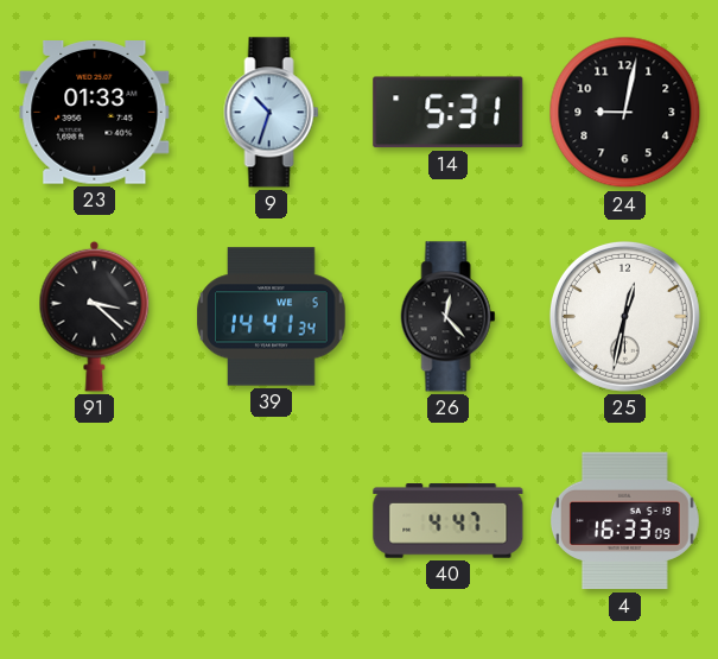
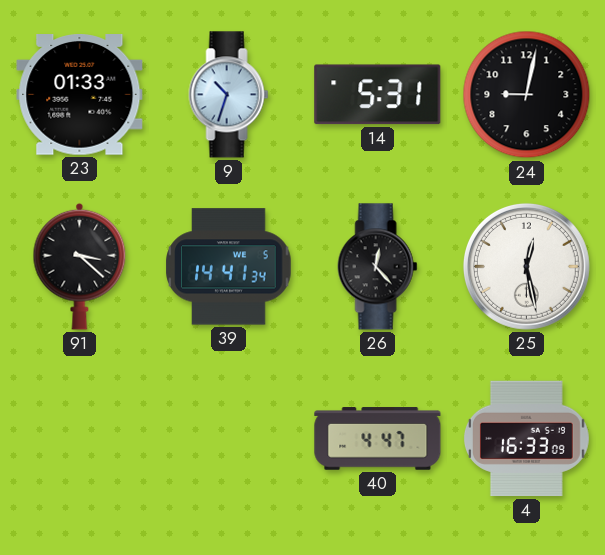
25: 12:32 -> 12:28
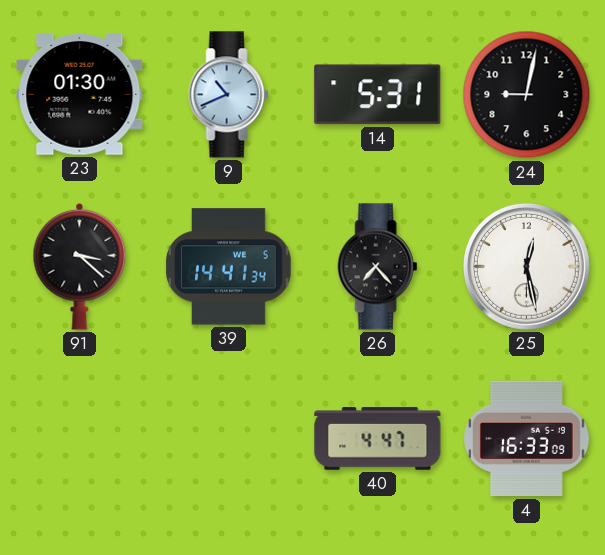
23: 01:33 -> 01:30
9: 10:33 -> 10:41
26: 12:23 -> 7:23
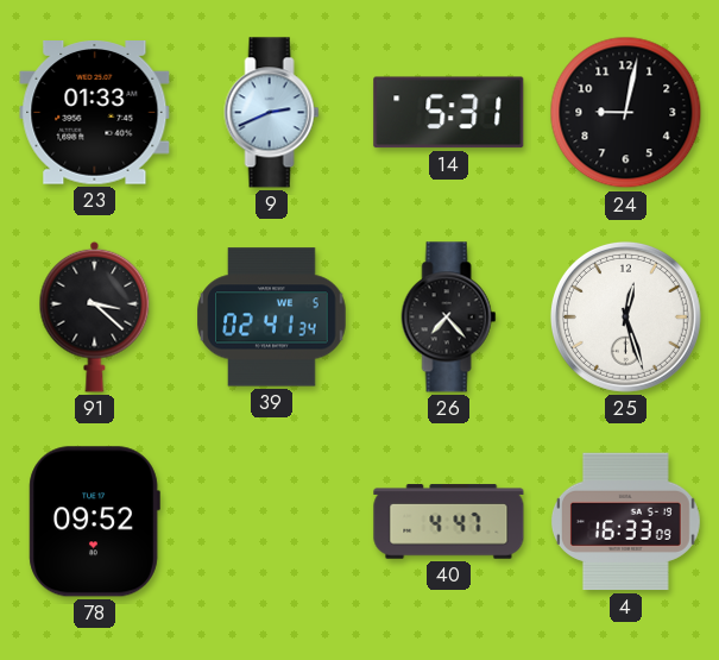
23: 01:30 -> 01:33
9: 10:41 -> 2:41
39: 14:41 -> 02:41
25: 12:28 -> 12:27
78: none -> 09:52
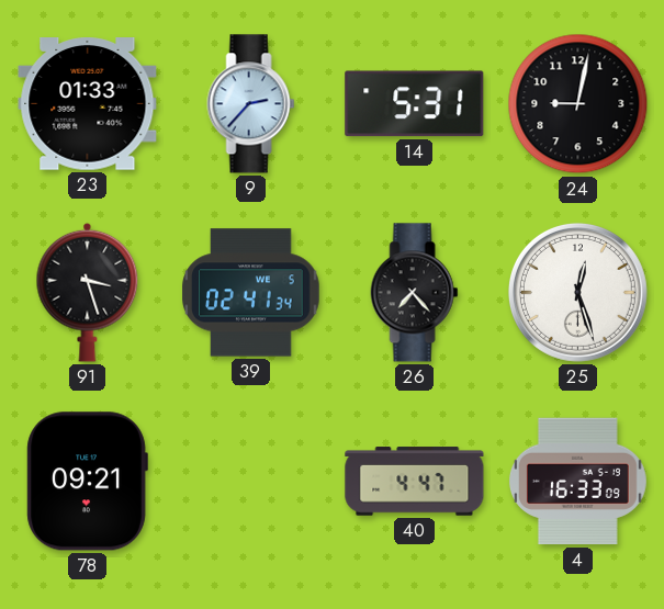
9: 2:41 -> 2:37
91: 3:22 -> 3:27
78: 09:52 -> 09:21
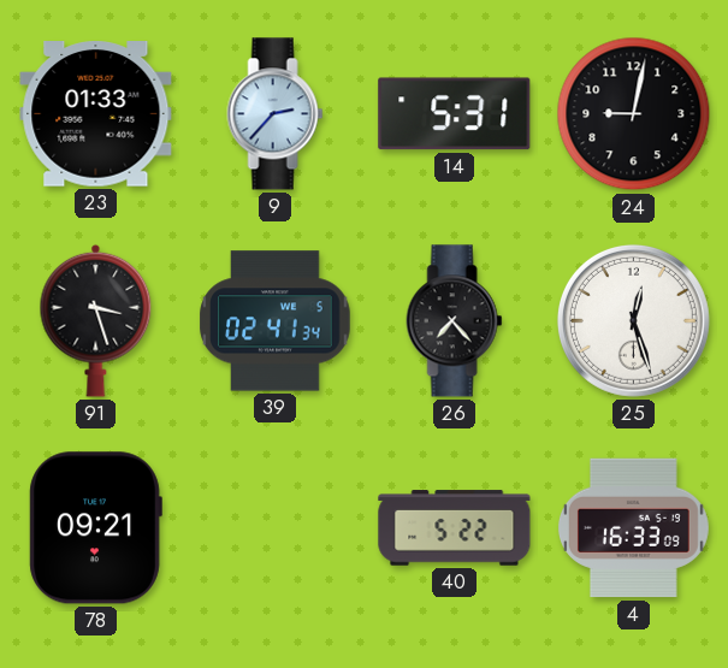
40: 4:47 -> 5:22
